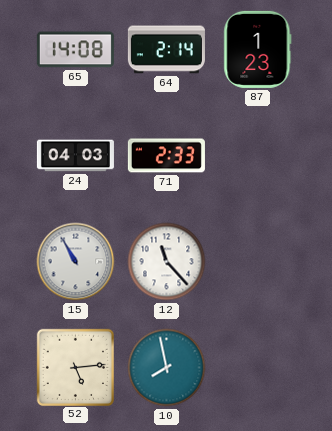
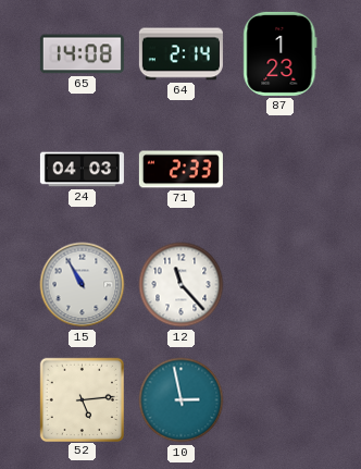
10: 7:58 -> 2:58
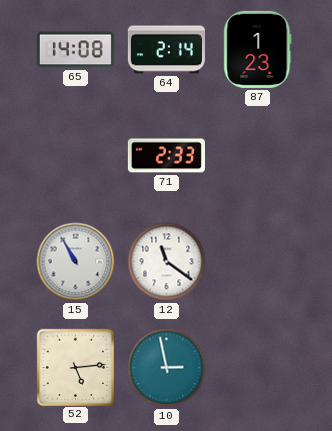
24: 04:03 -> none
12: 11:23 -> 11:21
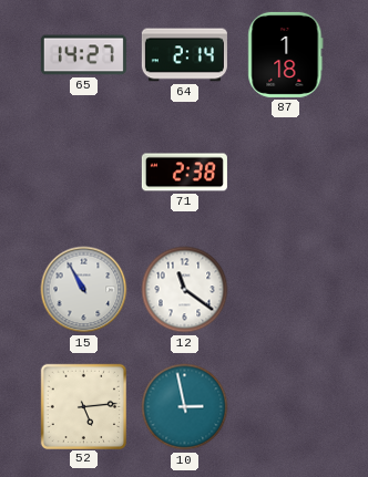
65: 14:08 -> 14:27
87: 1:23 -> 1:18
71: 2:33 -> 2:38
